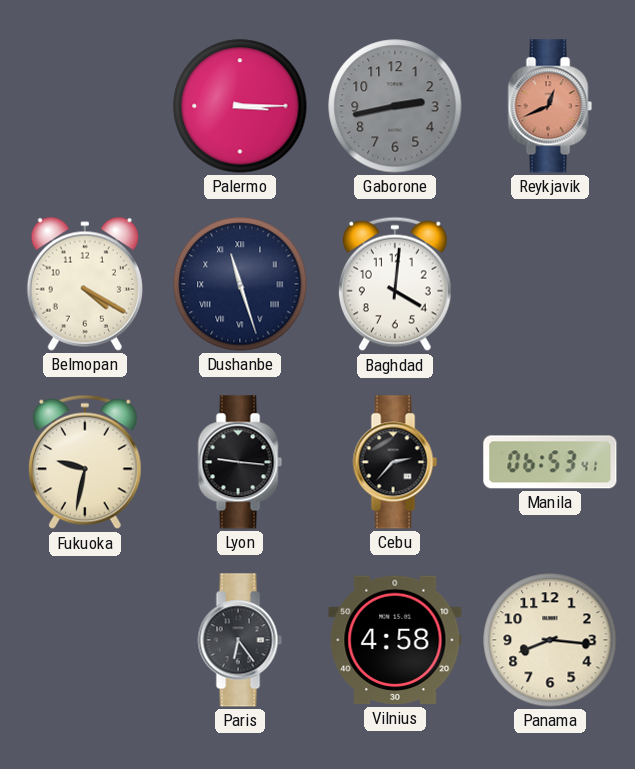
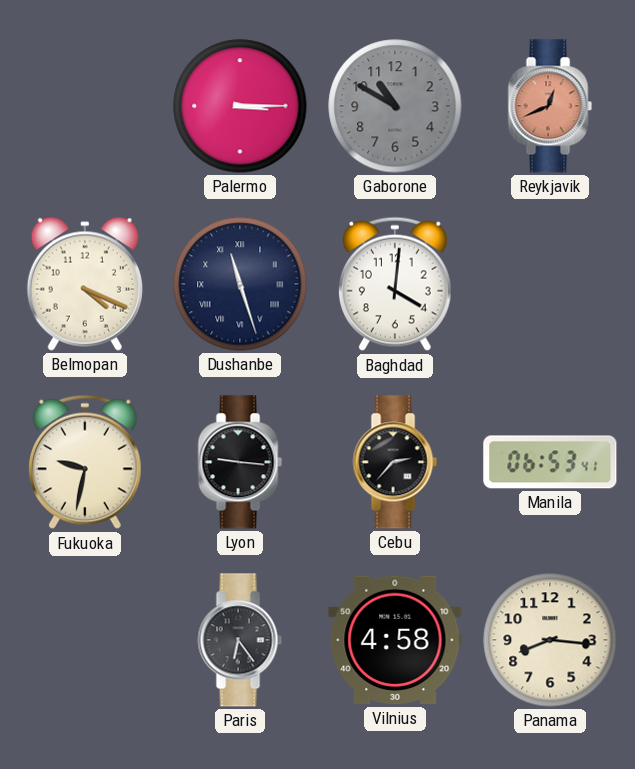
Gaborone: 2:43 -> 10:50
Belmopan: 4:20 -> 4:19
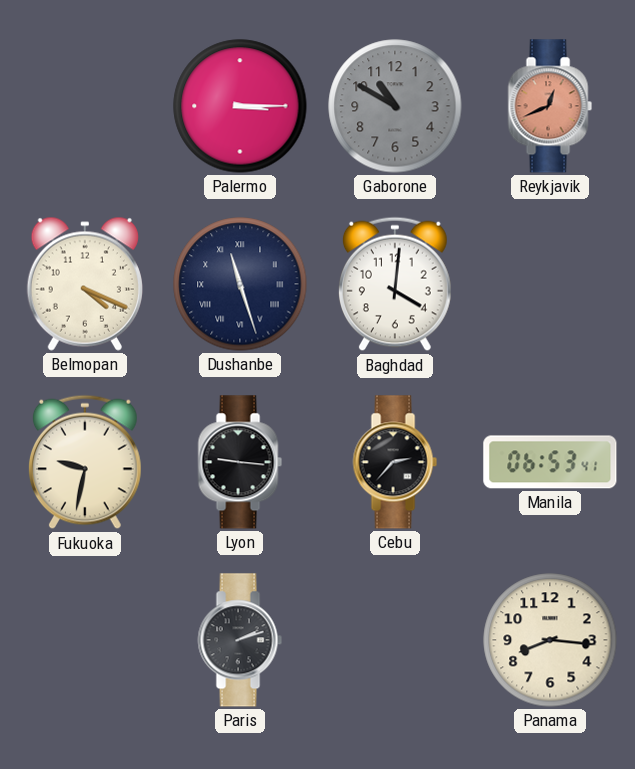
Paris: 6:24 -> 2:12
Vilnius: 4:58 -> none
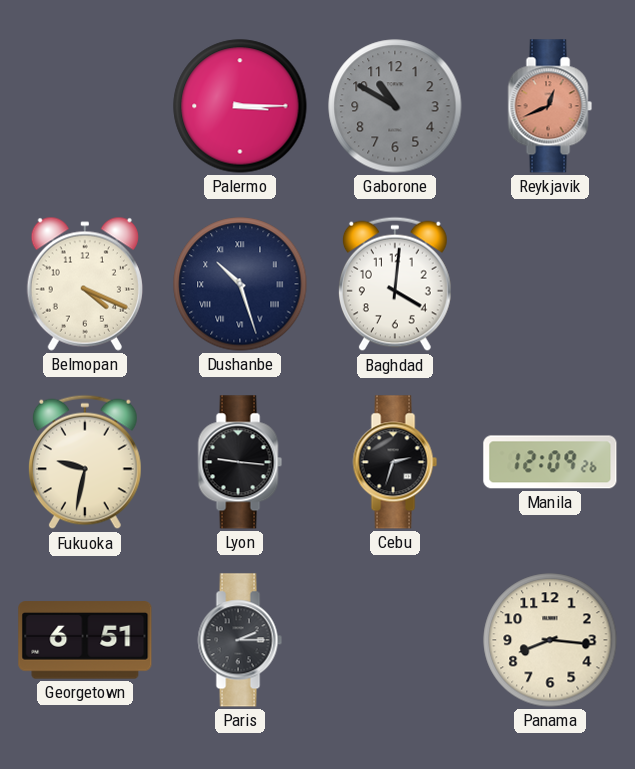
Dushanbe: 11:27 -> 10:27
Cebu: 2:37 -> 2:33
Manila: 06:53 -> 12:09
Georgetown: none -> 6:51
Paris: 2:12 -> 2:15
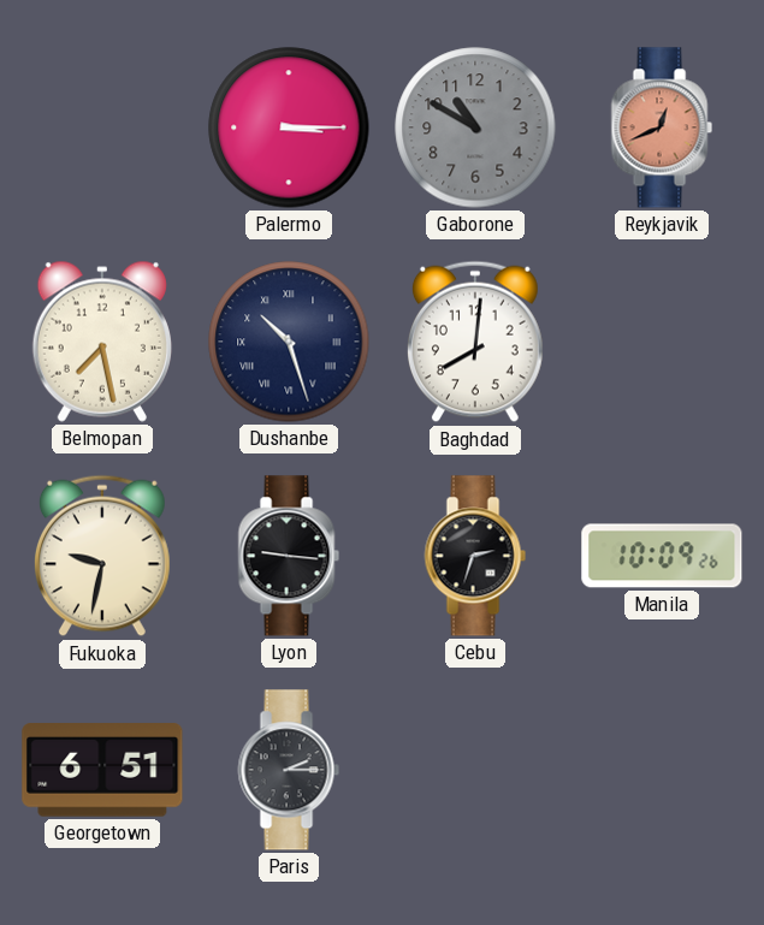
Belmopan: 4:19 -> 7:28
Baghdad: 4:01 -> 8:01
Manila: 12:09 -> 10:09
Panama: 8:16 -> none
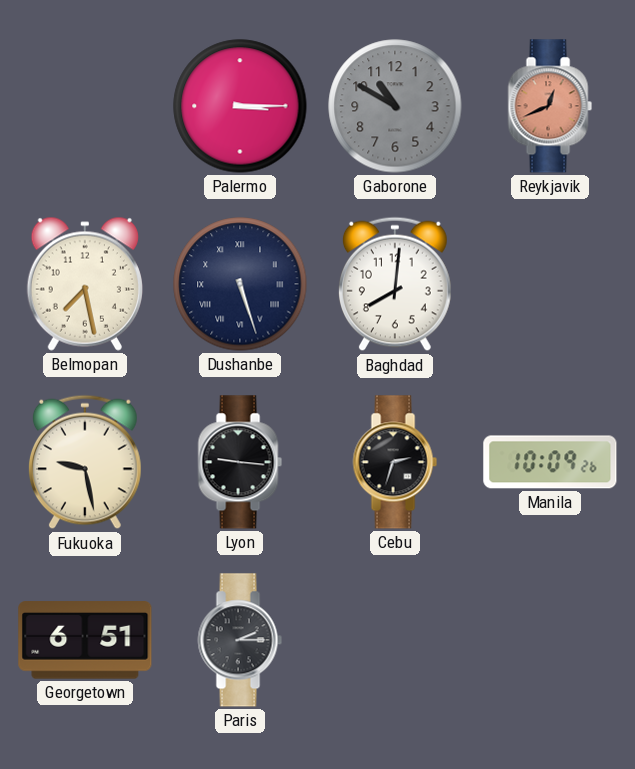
Dushanbe: 10:27 -> 5:27
Fukuoka: 9:32 -> 9:28
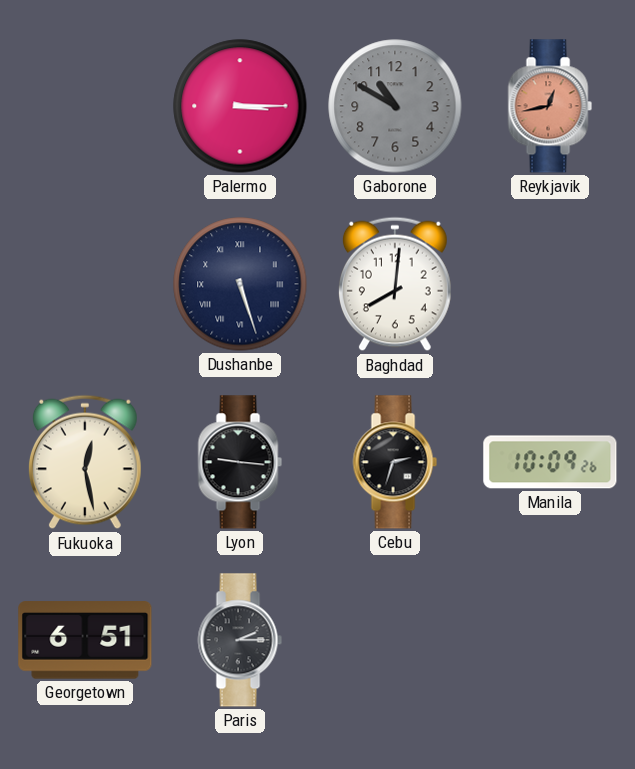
Reykjavik: 12:41 -> 12:43
Belmopan: 7:28 -> none
Fukuoka: 9:28 -> 12:28
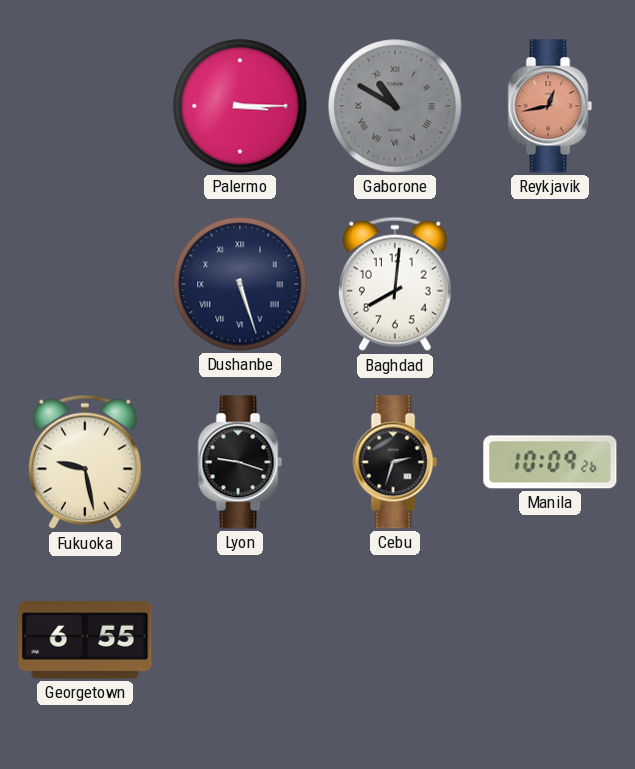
Gaborone numerals: Arabic -> Roman
Fukuoka: 12:28 -> 9:28
Lyon: 9:16 -> 9:18
Georgetown: 6:51 -> 6:55
Paris: 2:15 -> none
